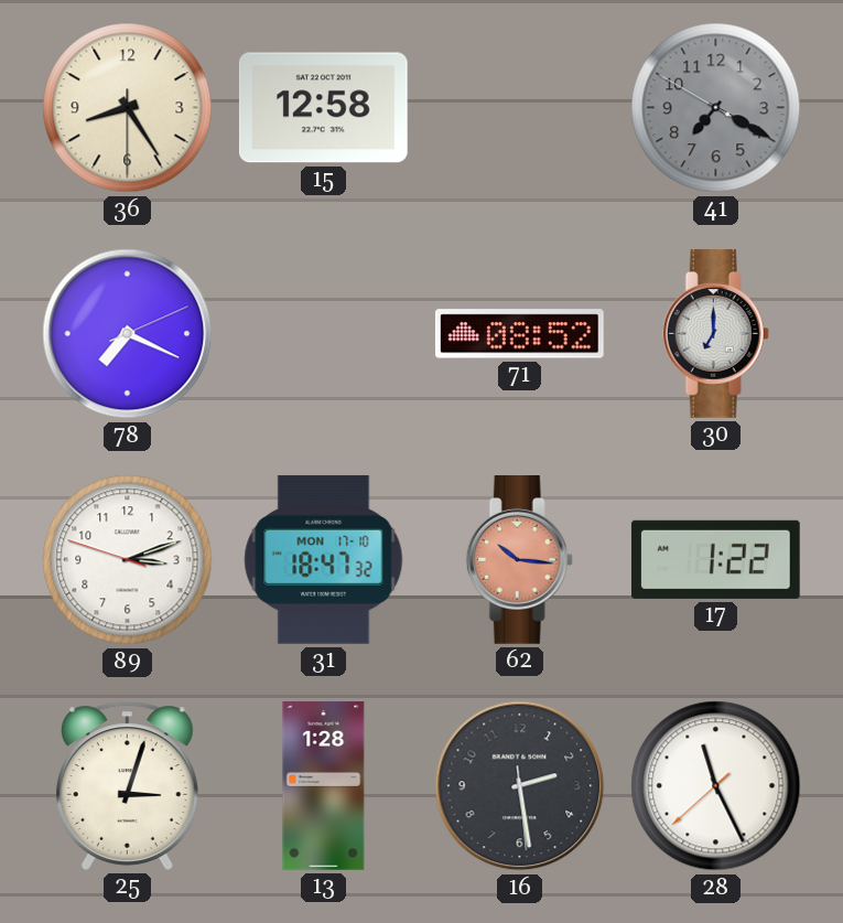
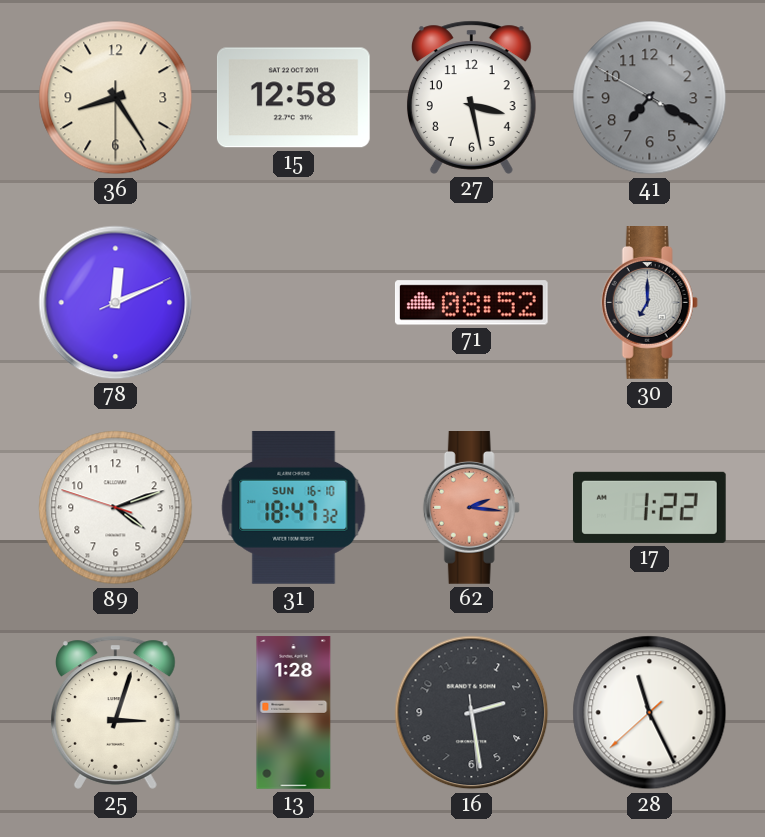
27: none -> 3:28
78: 7:19 -> 12:11
89: 3:11 -> 4:11
31 date: MON 17-10 -> SUN 16-10
62: 10:16 -> 2:16
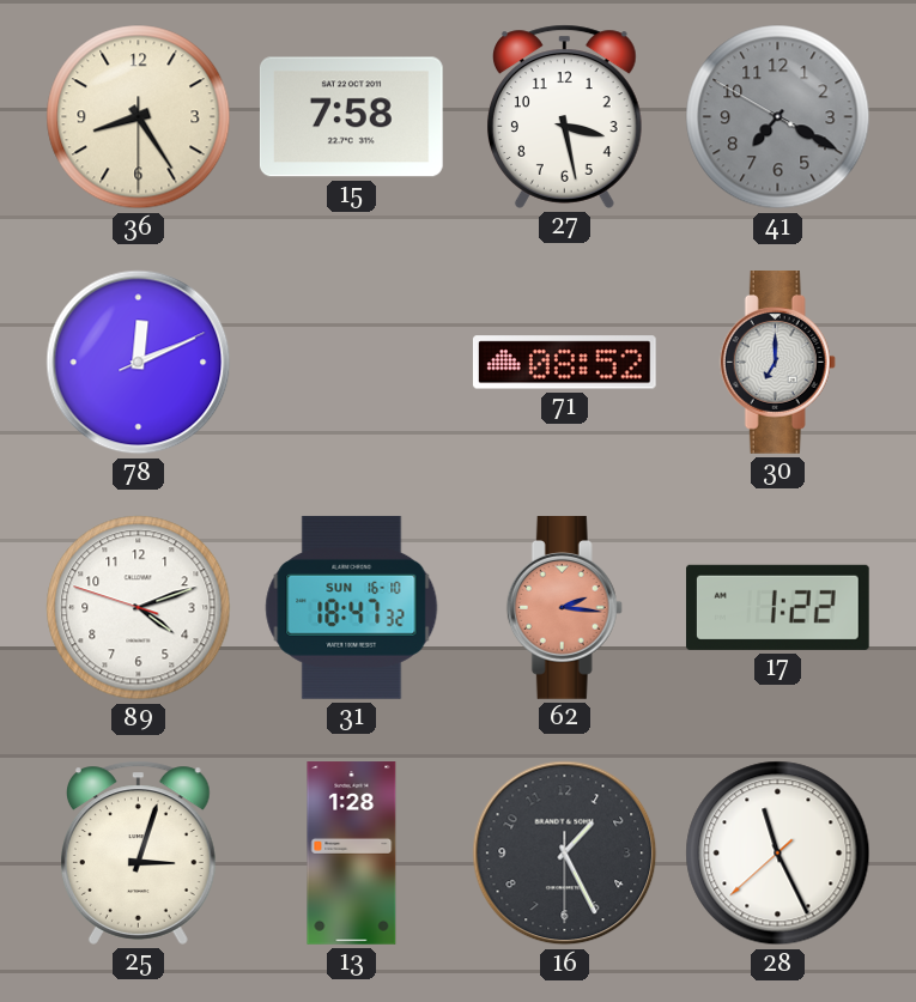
15: 12:58 -> 7:58
16: 2:28 -> 1:25
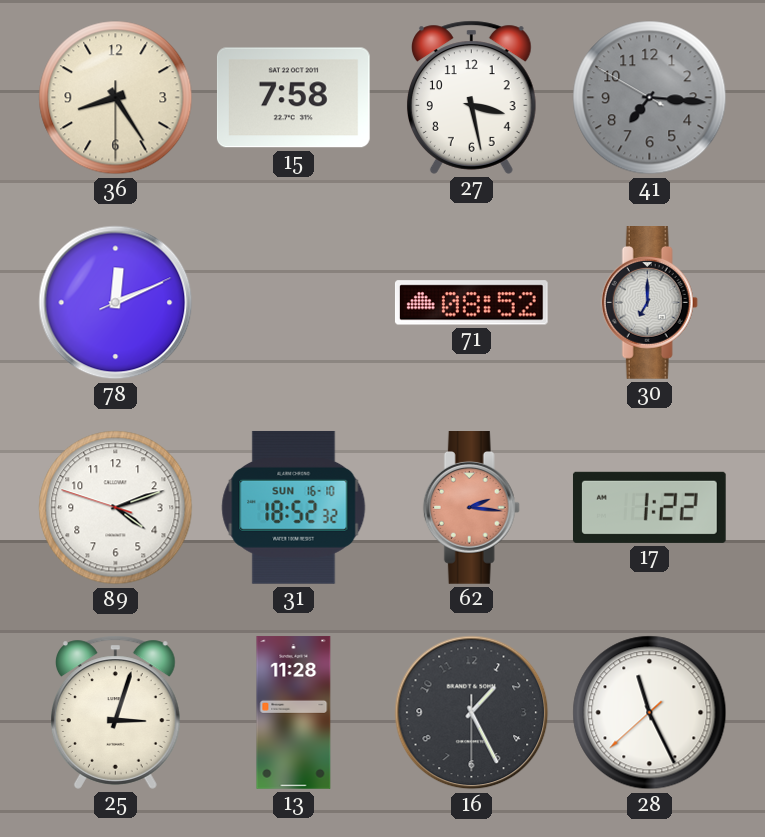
41: 7:19 -> 7:15
31: 18:47 -> 18:52
13: 1:28 -> 11:28
